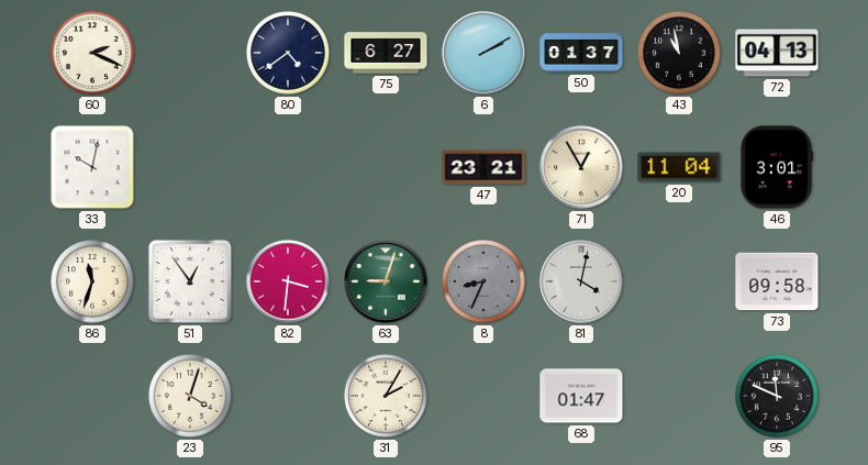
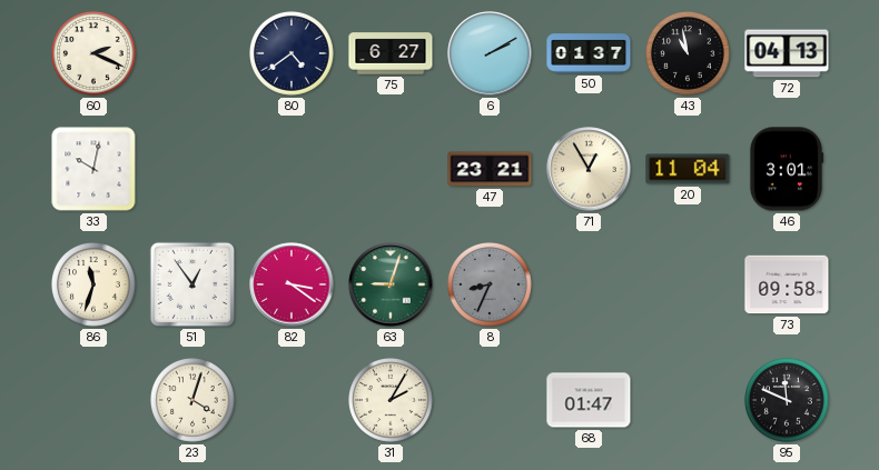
82: 3:31 -> 3:21
81: 4:02 -> none
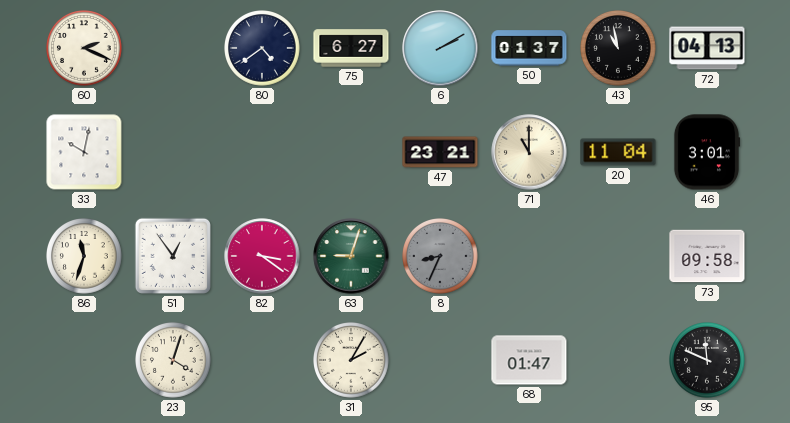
71: 12:55 -> 11:00
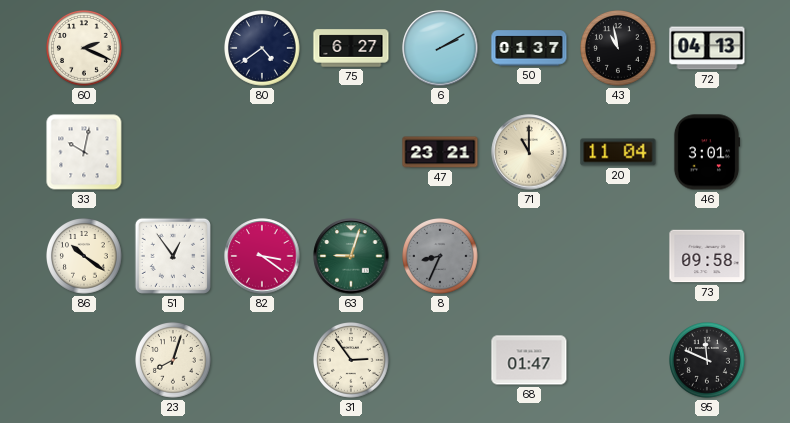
86: 11:33 -> 10:21
23: 4:03 -> 8:03
31: 2:05 -> 2:54
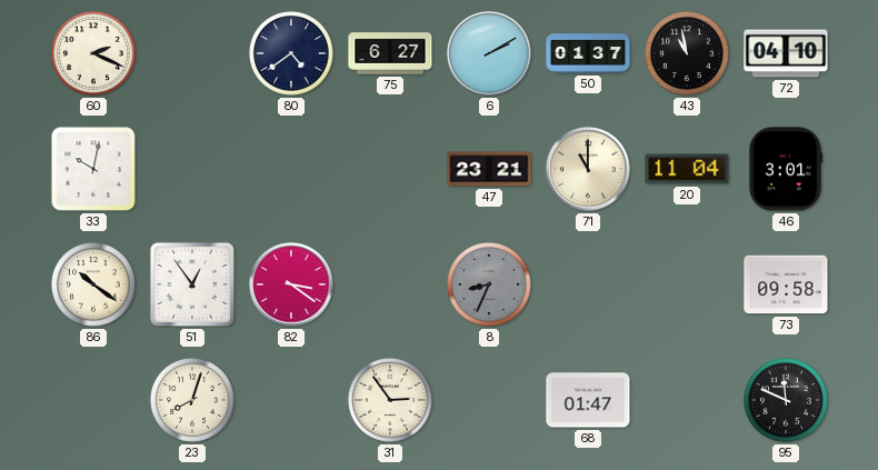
72: 04:13 -> 04:10
63: 9:03 -> none
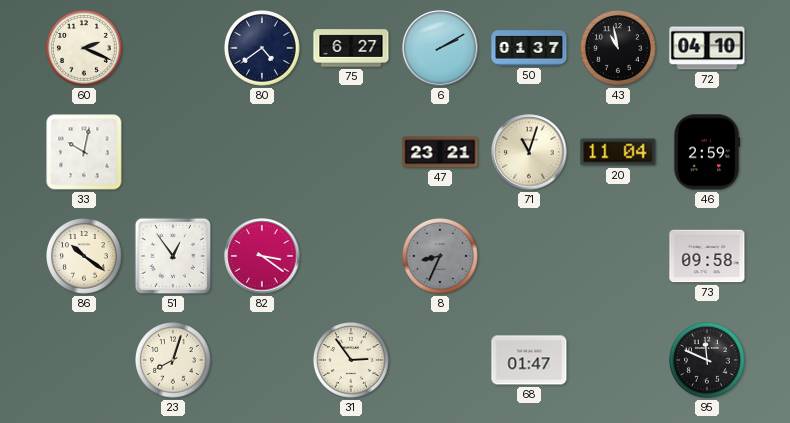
71: 11:00 -> 11:03
46: 3:01 -> 2:59
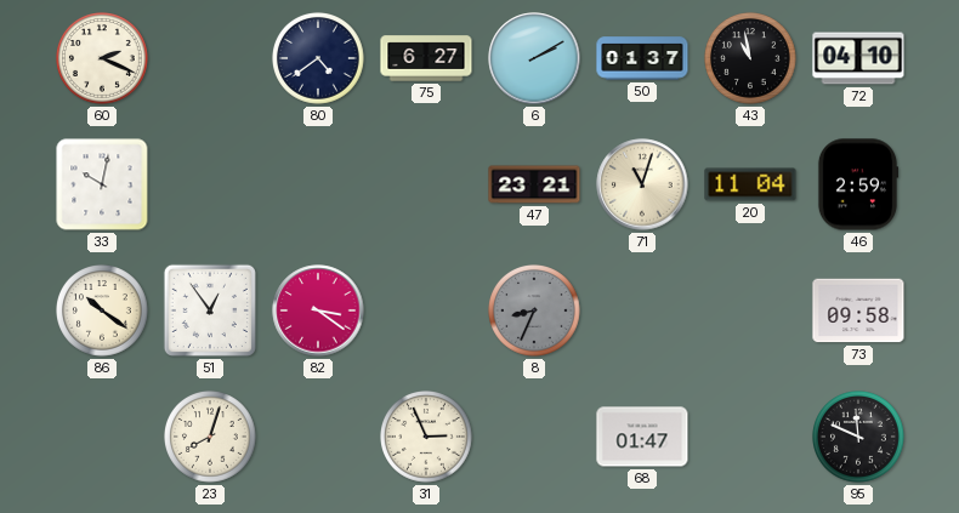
31: 2:54 -> 2:56
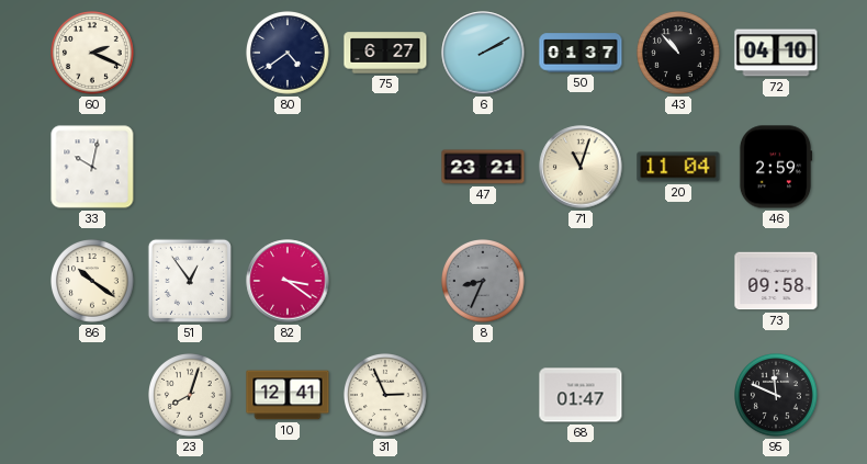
43: 10:58 -> 10:53
10: none -> 12:41
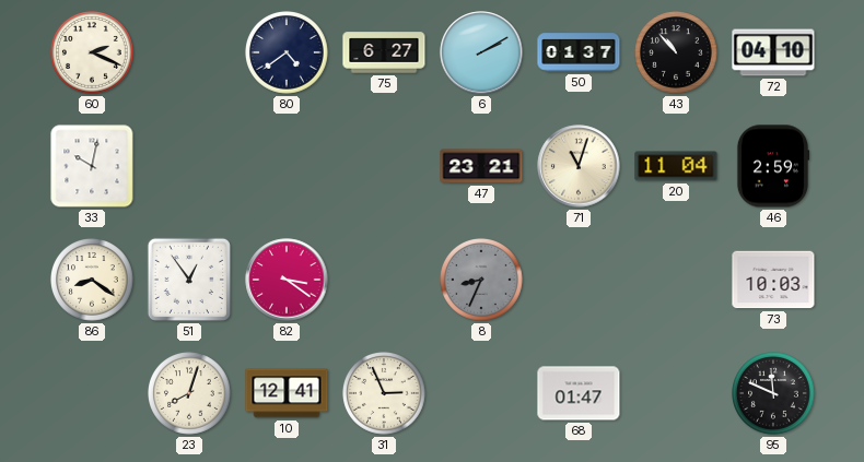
86: 10:21 -> 8:21
73: 09:58 -> 10:03
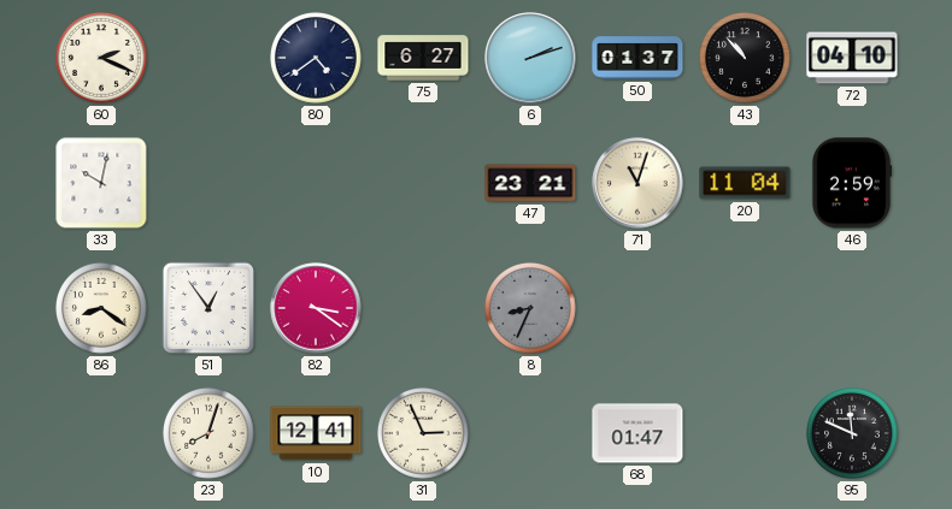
6: 2:10 -> 2:12
73: 10:03 -> none
